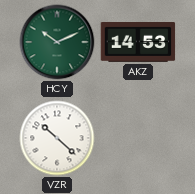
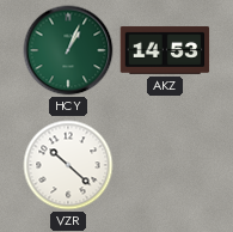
HCY: 10:11 -> 1:04
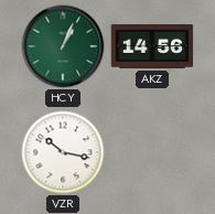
AKZ: 14:53 -> 14:56
VZR: 10:22 -> 10:17
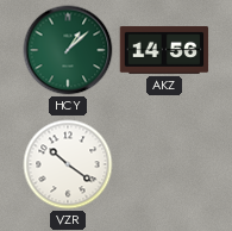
HCY: 1:04 -> 1:08
VZR: 10:17 -> 10:21
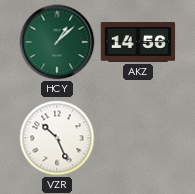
VZR: 10:21 -> 10:26
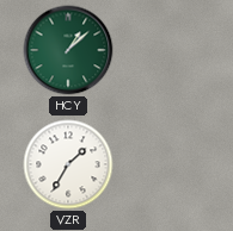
AKZ: 14:56 -> none
VZR: 10:26 -> 1:35
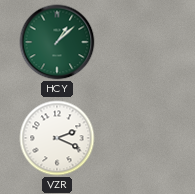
VZR: 1:35 -> 2:19
